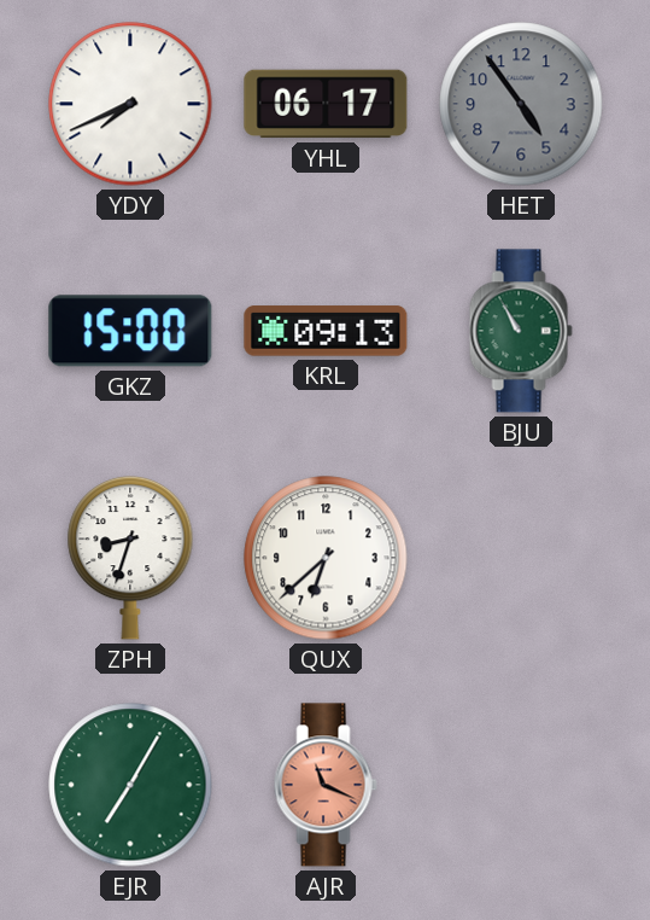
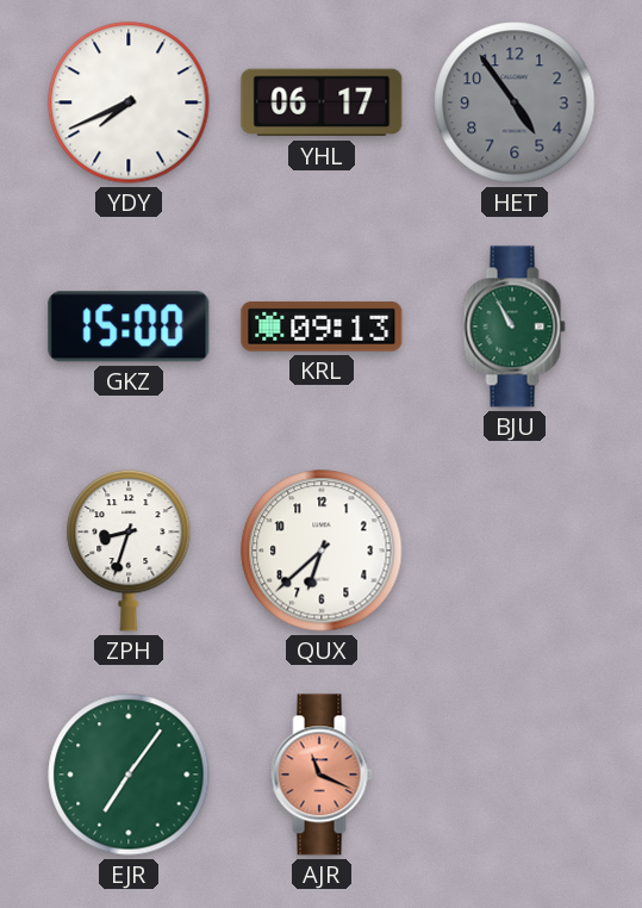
EJR: 7:05 -> 7:06
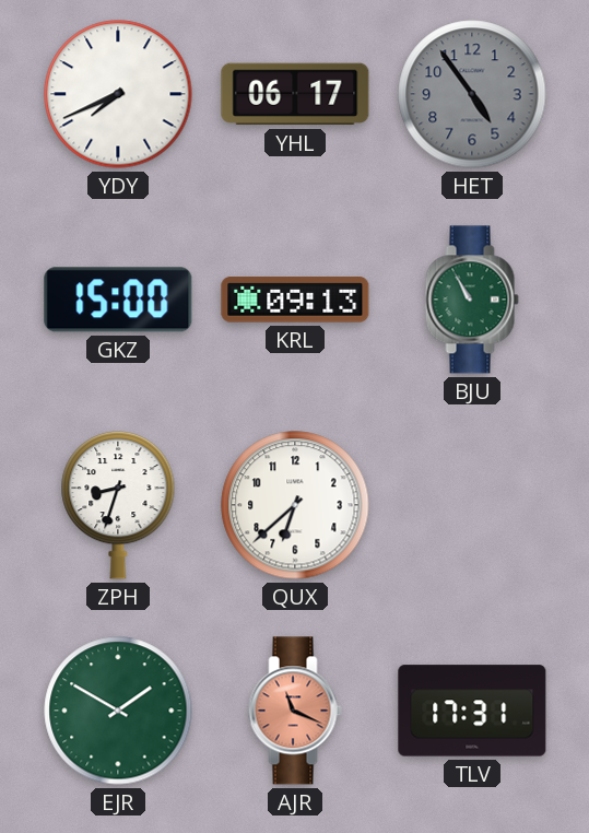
EJR: 7:06 -> 1:50
TLV: none -> 17:31
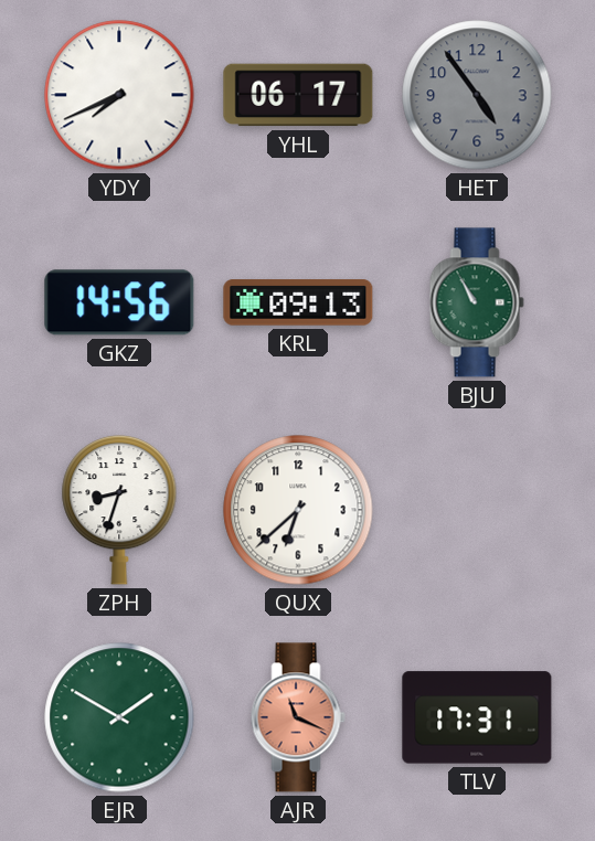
GKZ: 15:00 -> 14:56
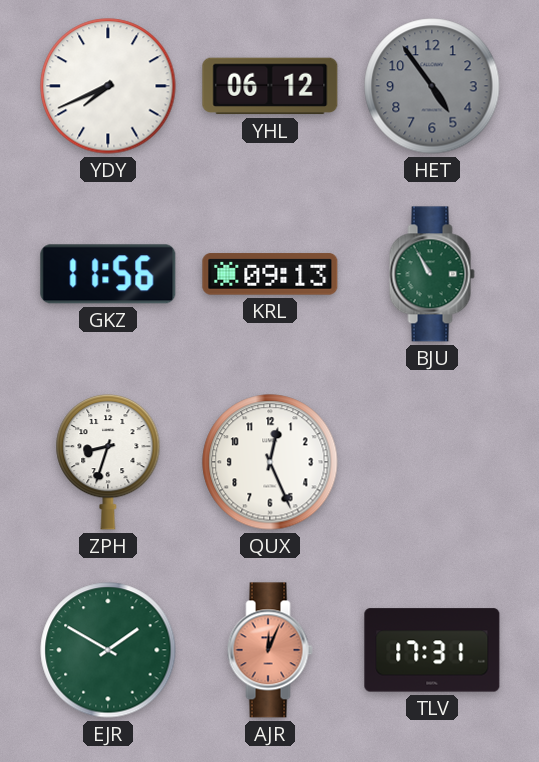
YHL: 06:17 -> 06:12
GKZ: 14:56 -> 11:56
QUX: 6:38 -> 12:26
AJR: 11:19 -> 12:04
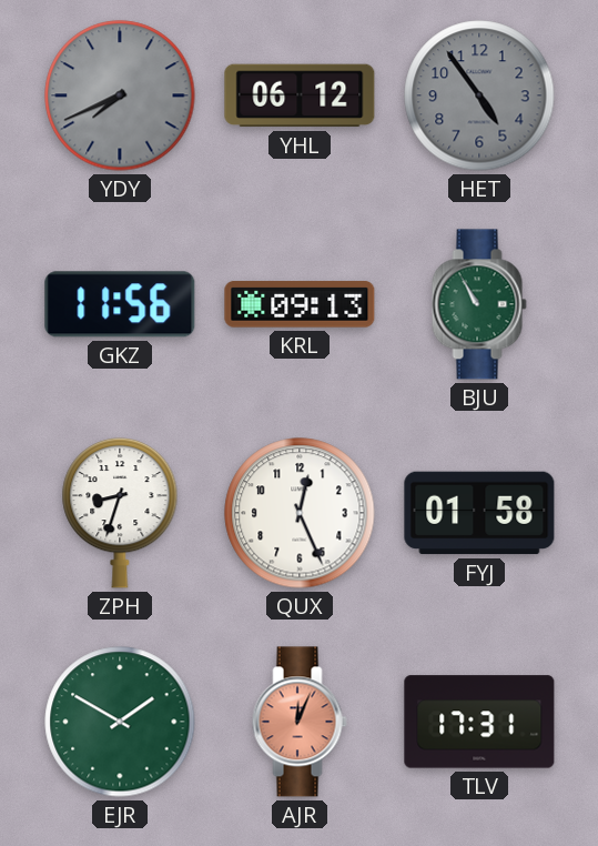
YDY dial: white -> grey
FYJ: none -> 01:58
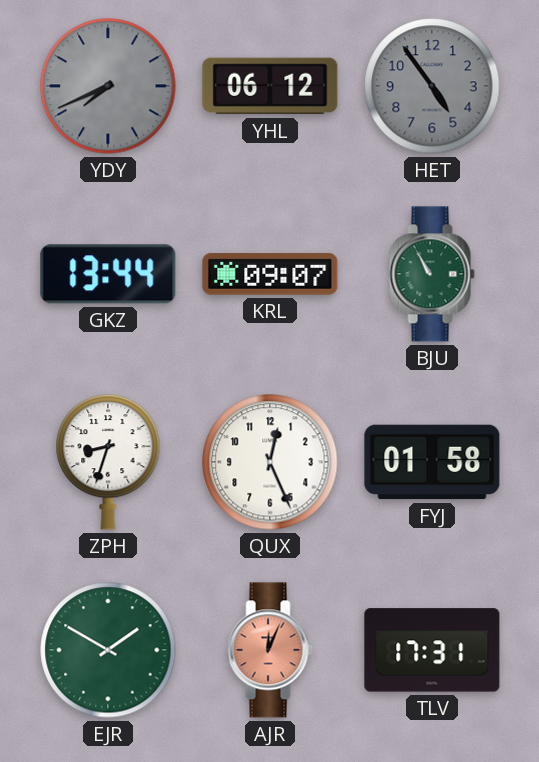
GKZ: 11:56 -> 13:44
KRL: 09:13 -> 09:07
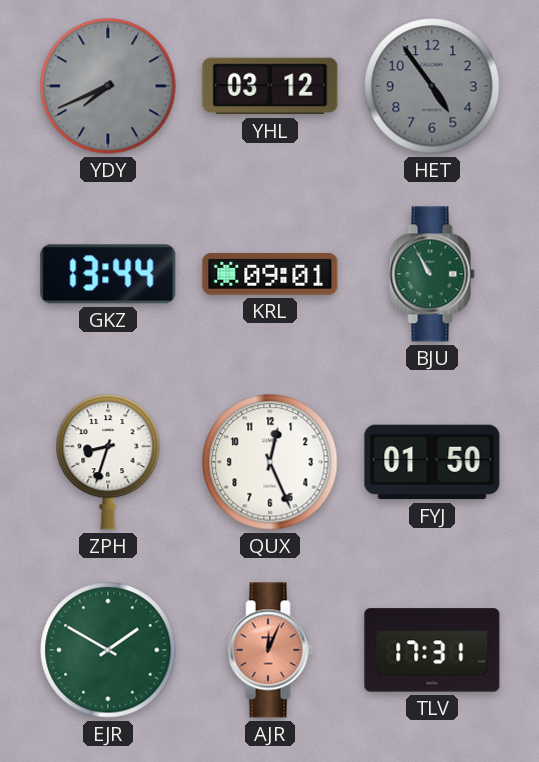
YHL: 06:12 -> 03:12
KRL: 09:07 -> 09:01
FYJ: 01:58 -> 01:50
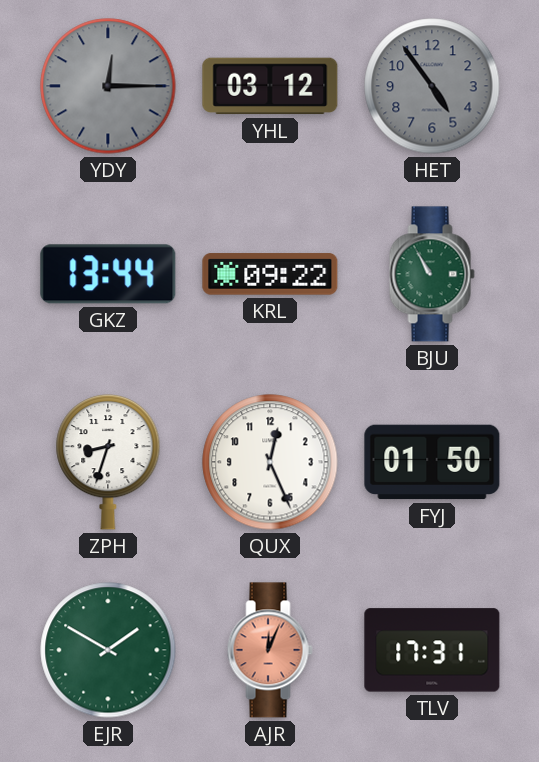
YDY: 7:41 -> 12:15
KRL: 09:01 -> 09:22
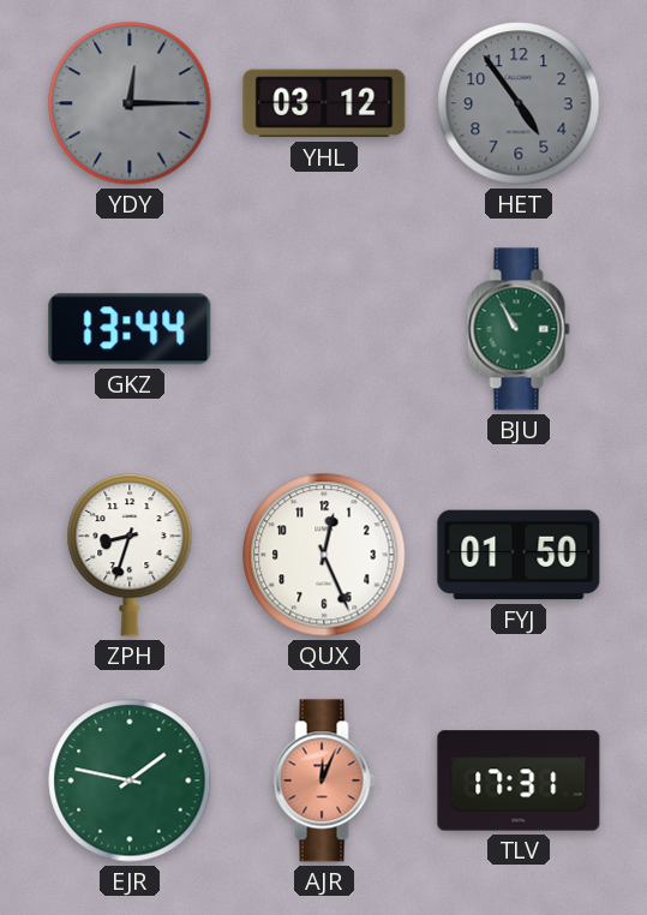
KRL: 09:22 -> none
EJR: 1:50 -> 1:47
